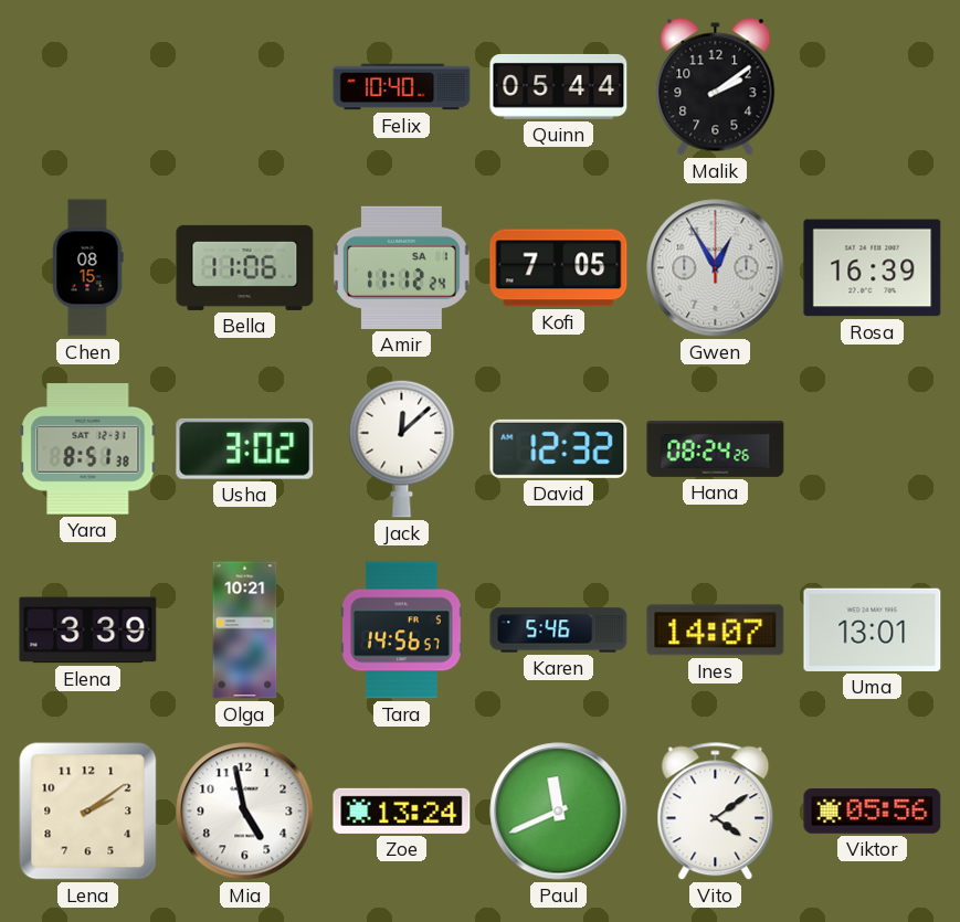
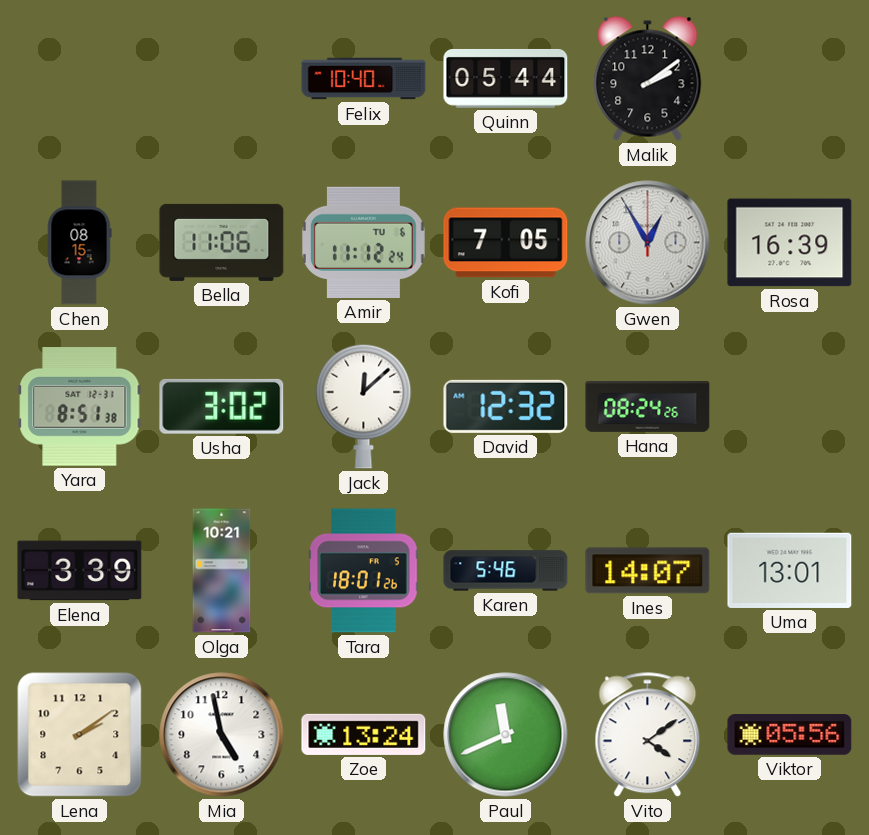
Amir date: SA 1 -> TU 6
Tara: 14:56 -> 18:01
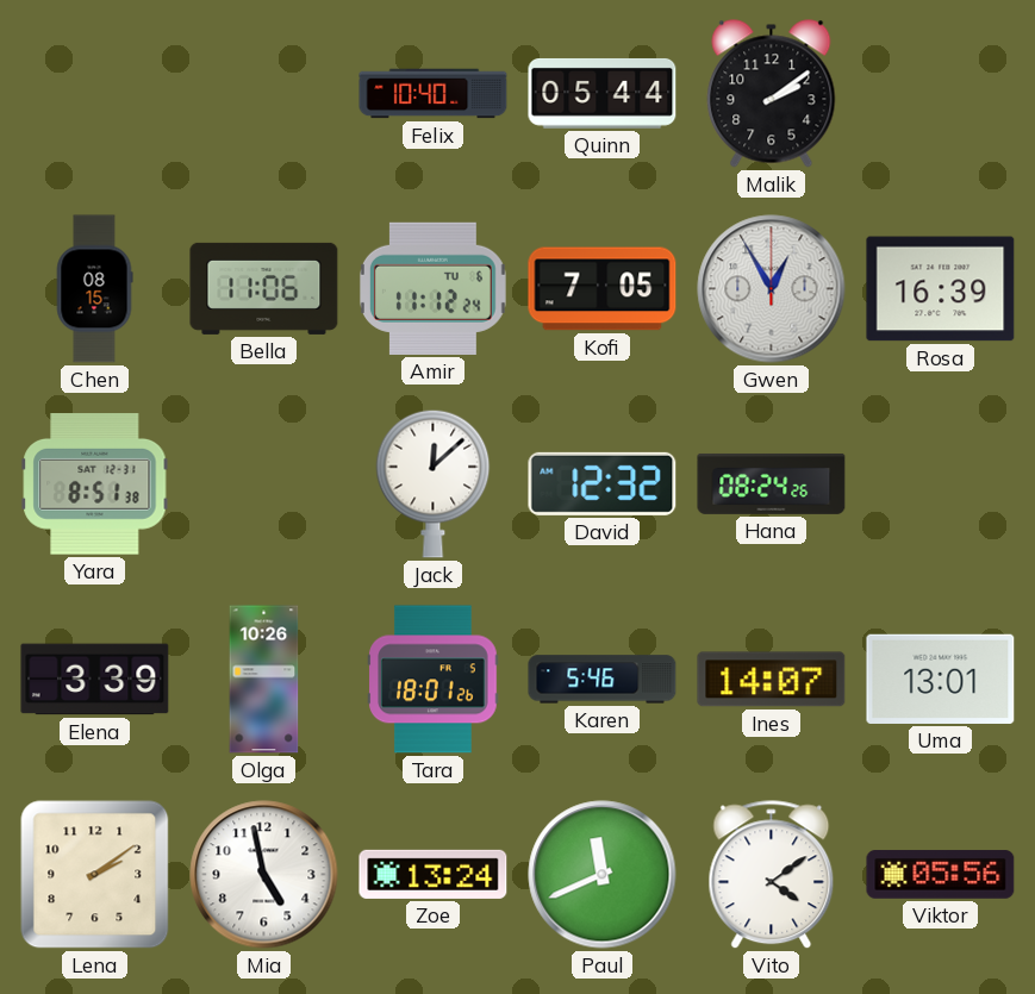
Usha: 3:02 -> none
Olga: 10:21 -> 10:26
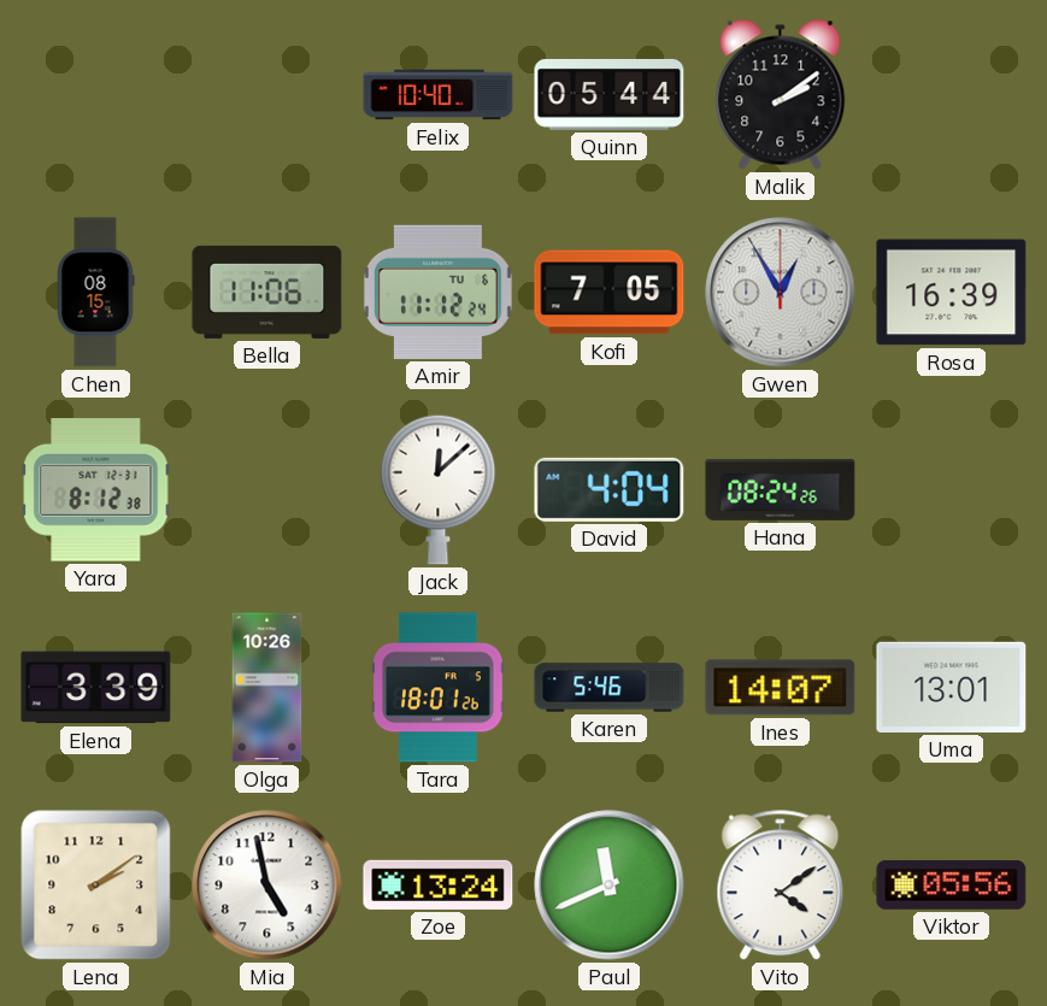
Yara: 8:51 -> 8:12
David: 12:32 -> 4:04
